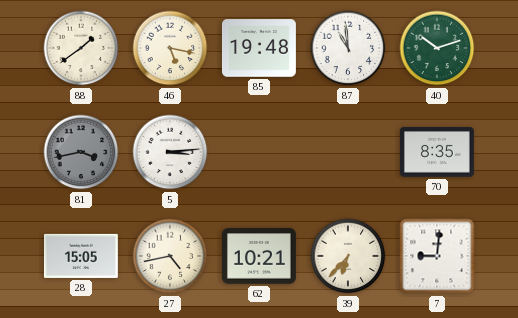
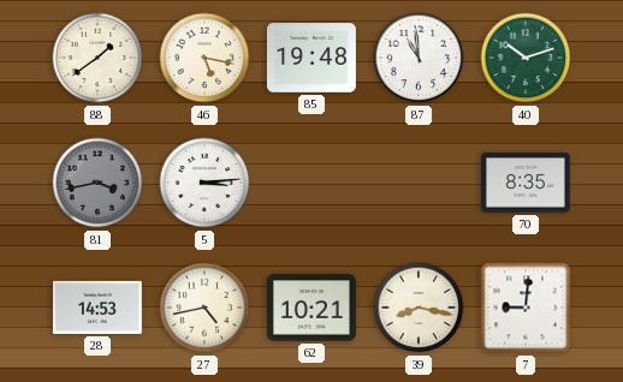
28: 15:05 -> 14:53
39: 6:37 -> 8:17
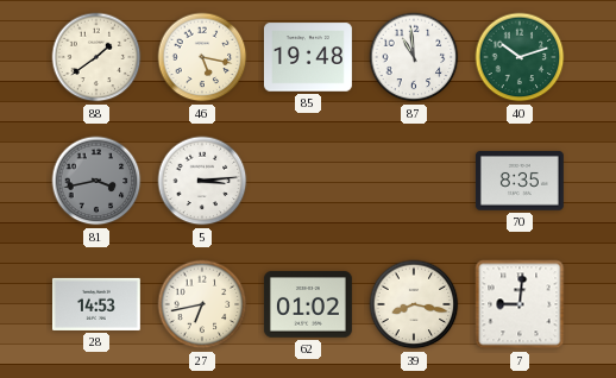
27: 4:43 -> 6:43
62: 10:21 -> 01:02
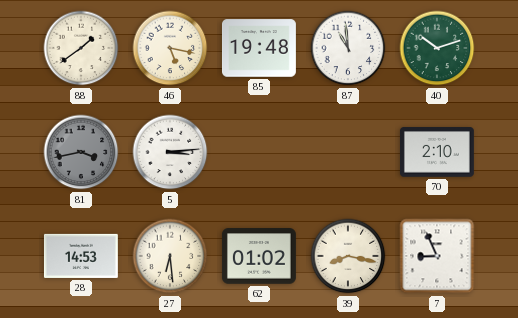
70: 8:35 -> 2:10
27: 6:43 -> 6:29
7: 9:01 -> 8:56
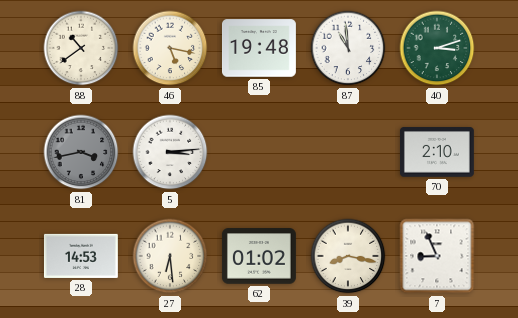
88: 1:39 -> 10:39
40: 10:12 -> 3:12
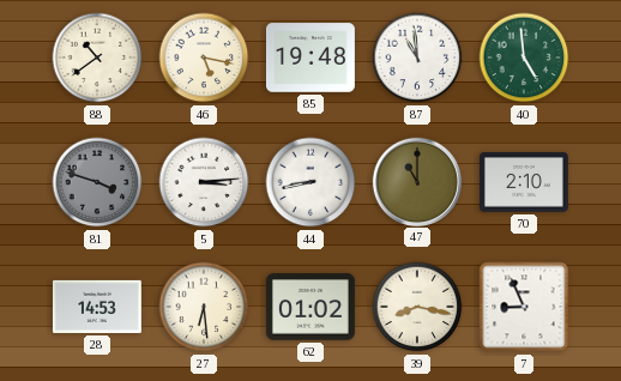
40: 3:12 -> 4:59
81: 3:43 -> 3:48
44: none -> 8:43
47: none -> 11:00
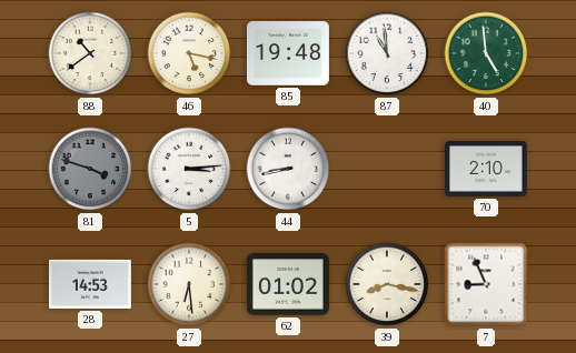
47: 11:00 -> none
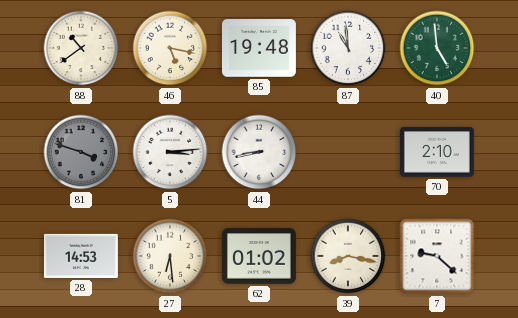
7: 8:56 -> 9:22
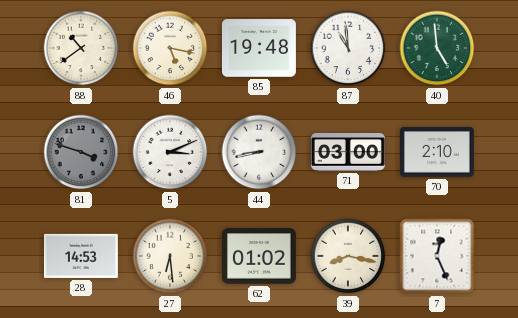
5: 3:14 -> 3:11
71: none -> 03:00
7: 9:22 -> 12:26
